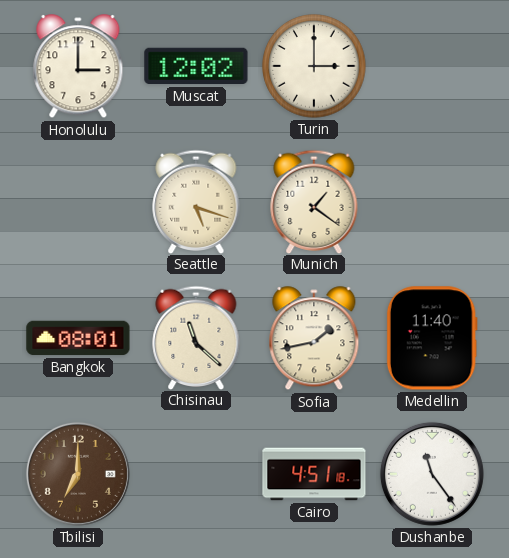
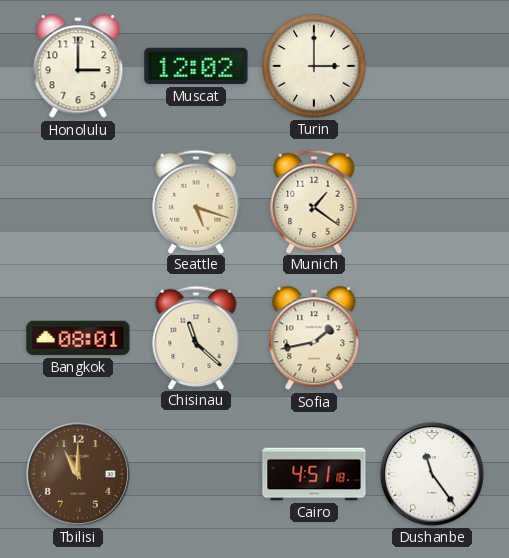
Medellin: 11:40 -> none
Tbilisi: 7:00 -> 11:00
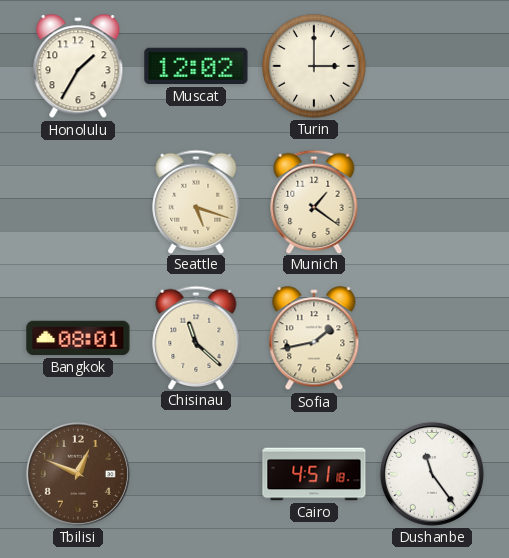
Honolulu: 3:00 -> 1:35
Tbilisi: 11:00 -> 12:49
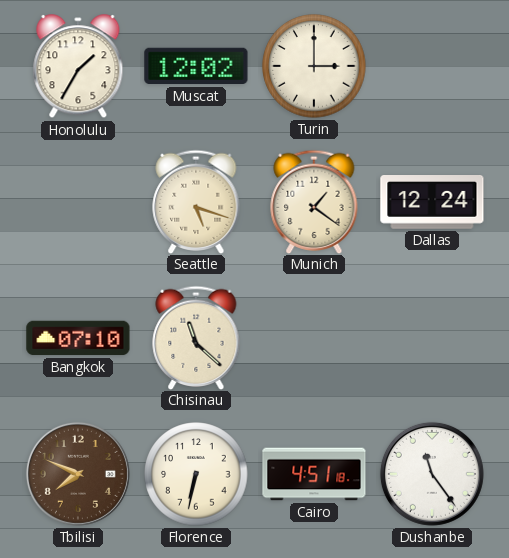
Dallas: none -> 12:24
Bangkok: 08:01 -> 07:10
Sofia: 1:43 -> none
Tbilisi: 12:49 -> 7:49
Florence: none -> 6:32
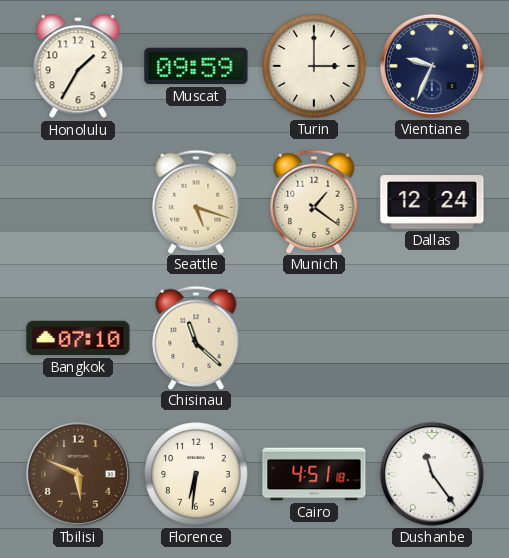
Muscat: 12:02 -> 09:59
Vientiane: none -> 9:34
Tbilisi: 7:49 -> 5:49
Florence: 6:32 -> 6:31
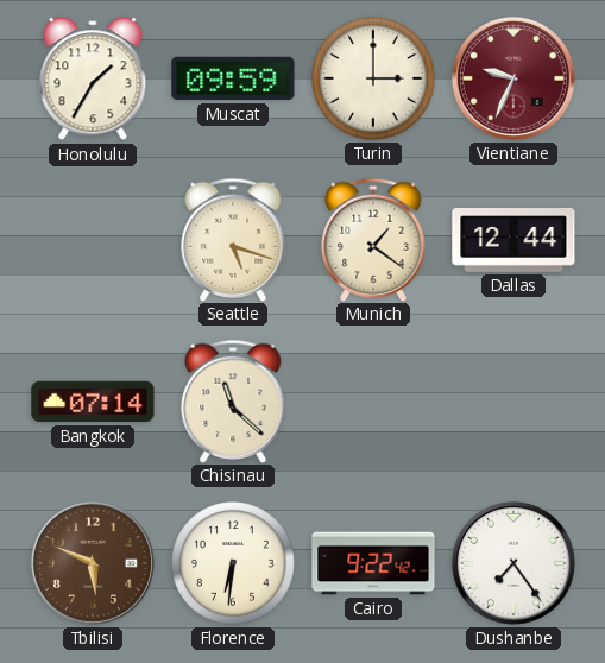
Vientiane dial: navy -> burgundy
Dallas: 12:24 -> 12:44
Bangkok: 07:10 -> 07:14
Cairo: 4:51 -> 9:22
Dushanbe: 11:24 -> 7:24
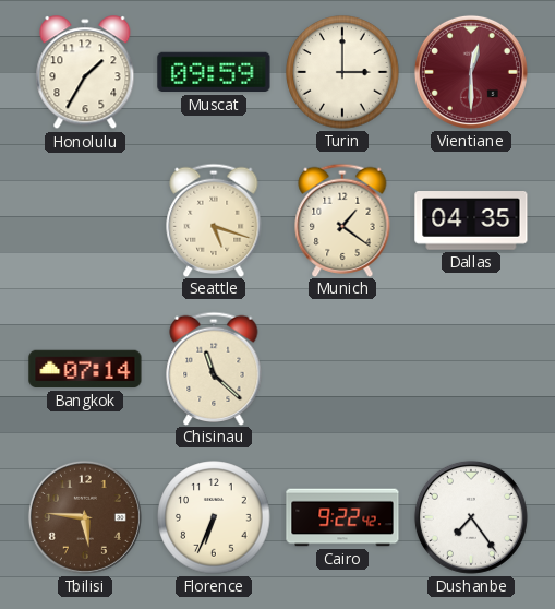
Vientiane: 9:34 -> 12:30
Dallas: 12:44 -> 04:35
Tbilisi: 5:49 -> 5:46
Florence: 6:31 -> 6:34
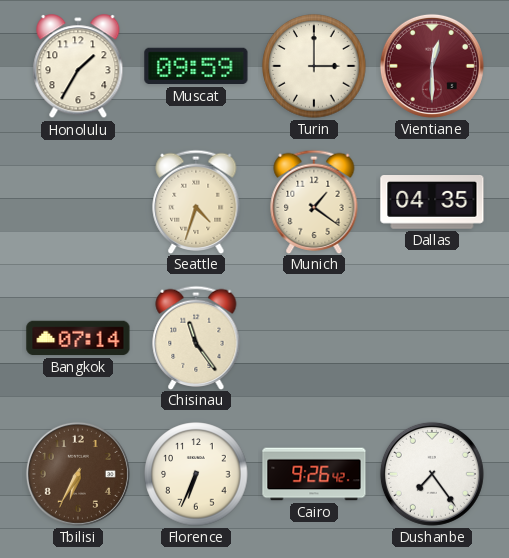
Seattle: 5:18 -> 4:33
Chisinau: 11:22 -> 11:24
Tbilisi: 5:46 -> 6:35
Cairo: 9:22 -> 9:26
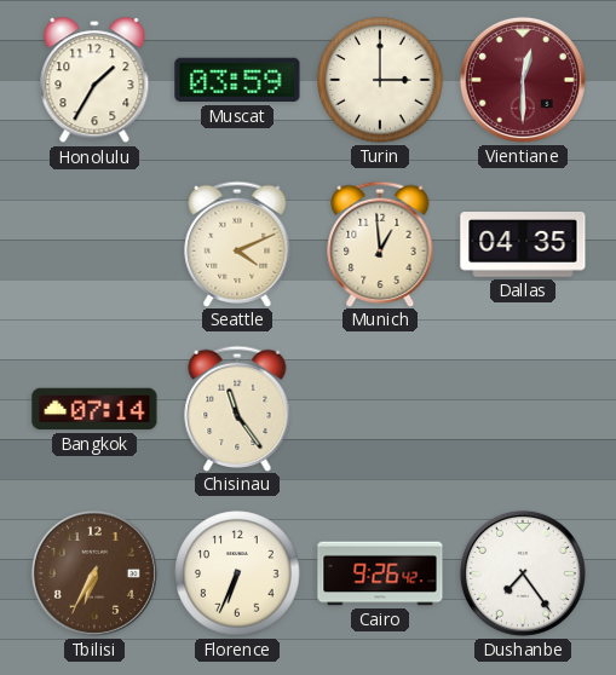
Muscat: 09:59 -> 03:59
Seattle: 4:33 -> 4:11
Munich: 1:21 -> 12:59
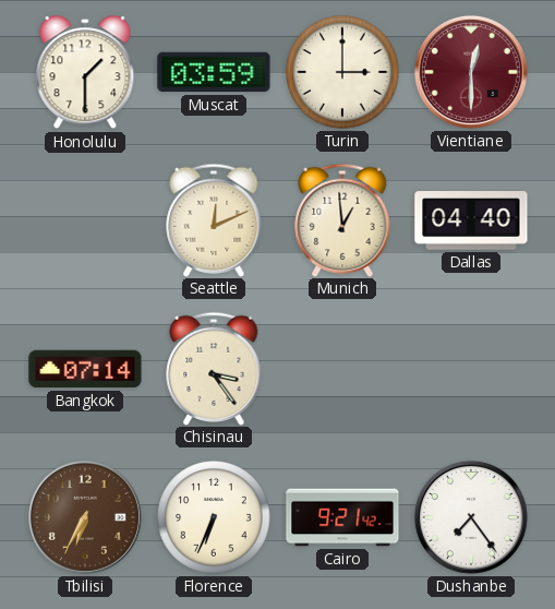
Honolulu: 1:35 -> 1:30
Seattle: 4:11 -> 12:11
Dallas: 04:35 -> 04:40
Chisinau: 11:24 -> 3:24
Cairo: 9:26 -> 9:21
